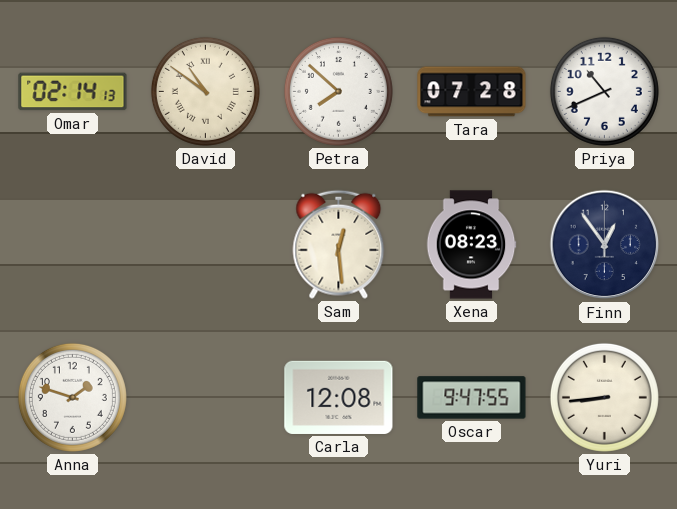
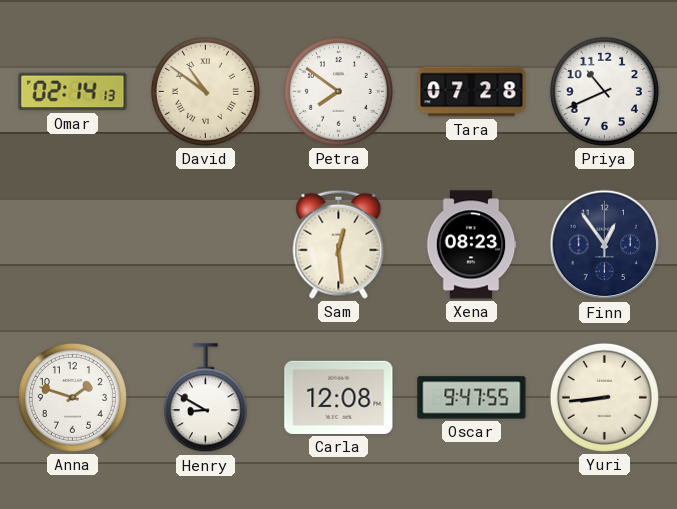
Petra: 7:52 -> 7:51
Henry: none -> 8:50
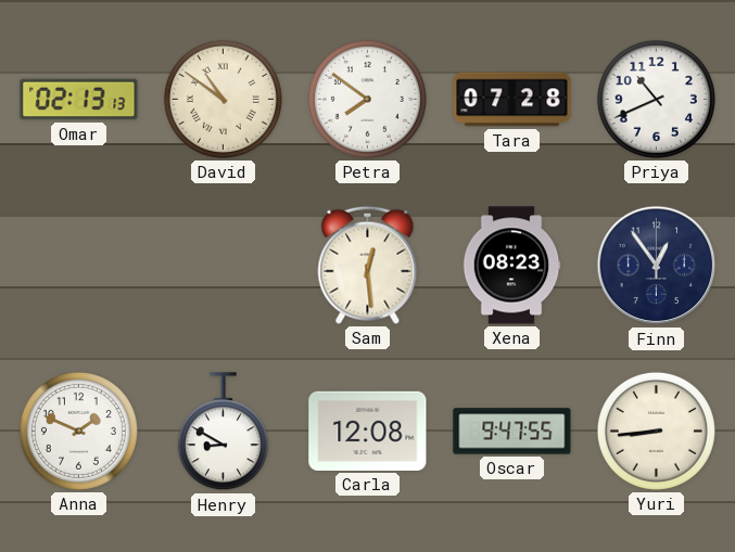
Omar: 02:14 -> 02:13
Anna: 1:48 -> 1:49
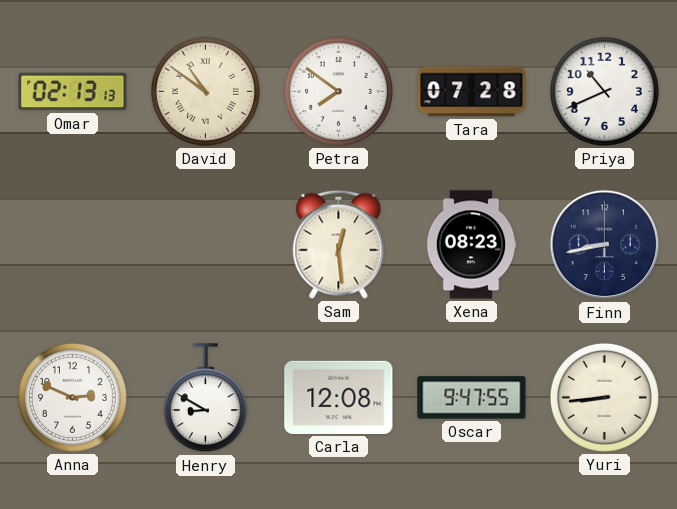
Finn: 12:54 -> 8:43
Anna: 1:49 -> 2:49
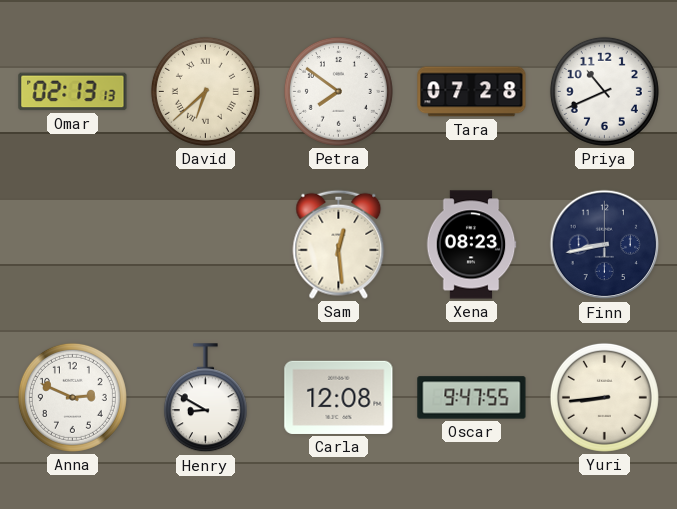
David: 10:51 -> 6:38
